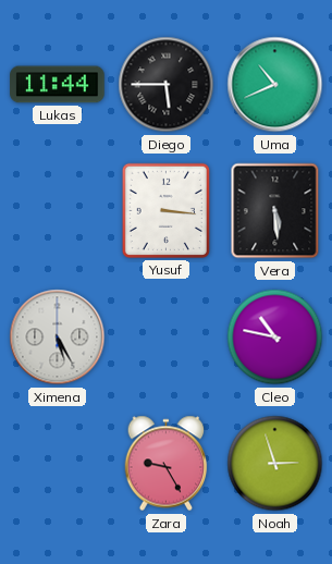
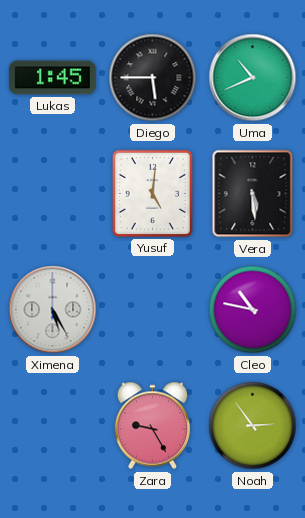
Lukas: 11:44 -> 1:45
Yusuf: 3:16 -> 5:01
Noah: 2:57 -> 2:54
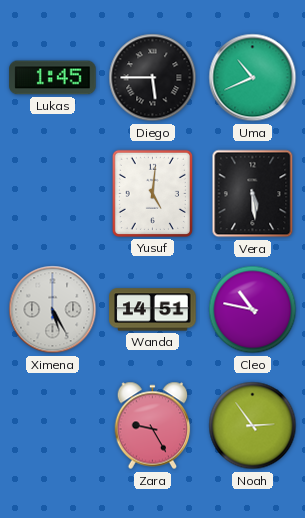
Wanda: none -> 14:51
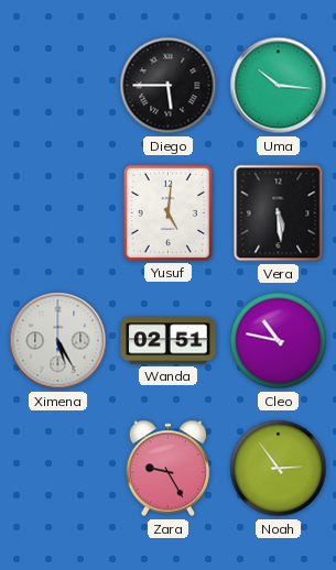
Lukas: 1:45 -> none
Uma: 10:41 -> 10:16
Wanda: 14:51 -> 02:51
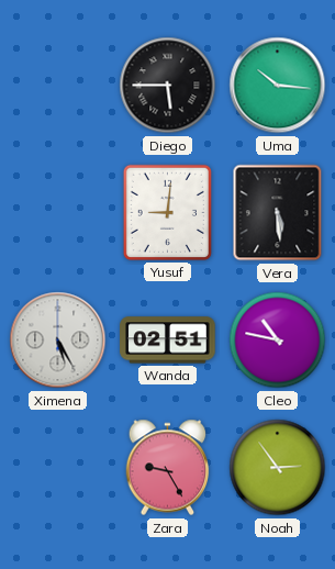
Yusuf: 5:01 -> 9:01
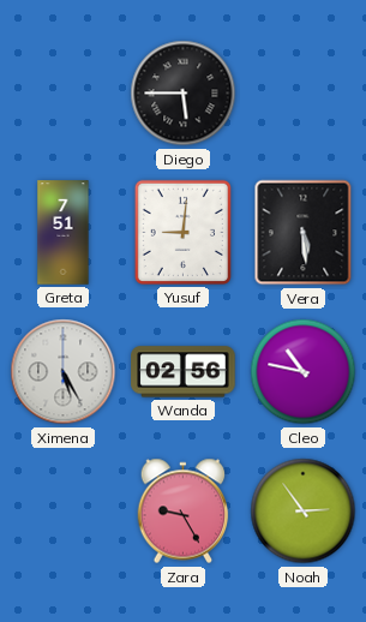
Uma: 10:16 -> none
Greta: none -> 7:51
Wanda: 02:51 -> 02:56
